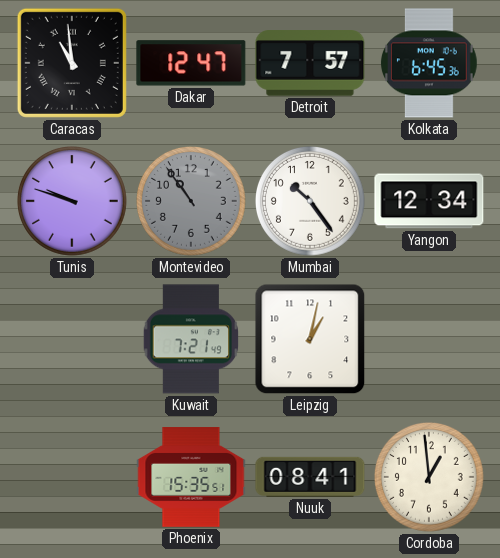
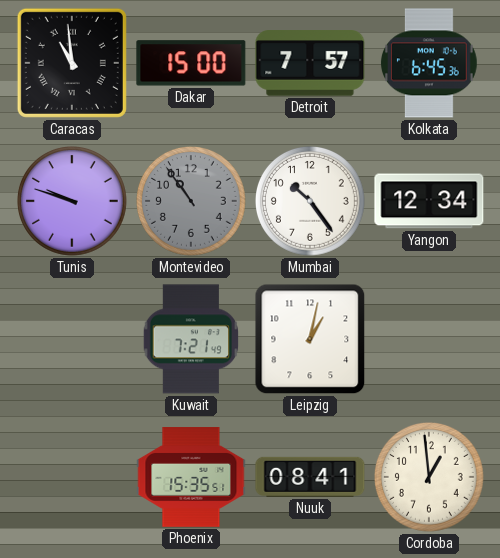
Dakar: 12:47 -> 15:00
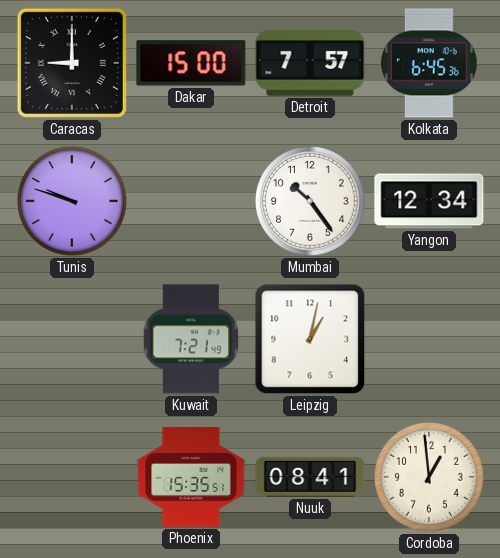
Caracas: 10:59 -> 9:00
Montevideo: 10:54 -> none
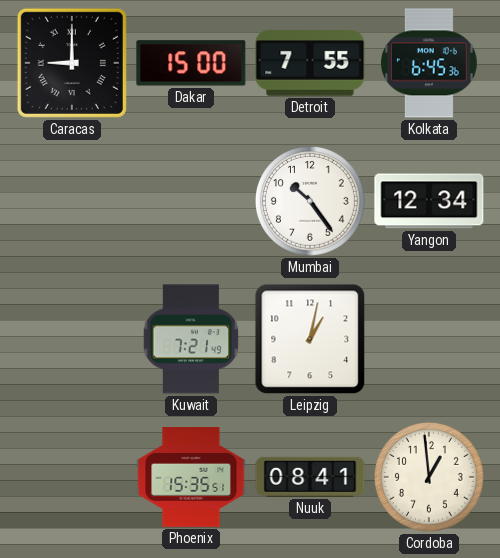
Detroit: 7:57 -> 7:55
Tunis: 9:48 -> none
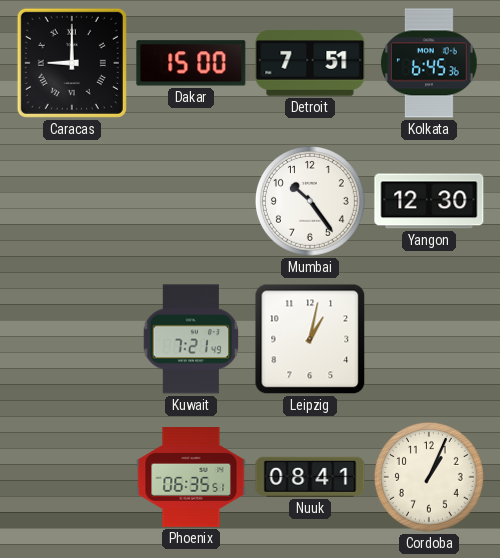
Detroit: 7:55 -> 7:51
Yangon: 12:34 -> 12:30
Phoenix: 15:35 -> 06:35
Cordoba: 12:59 -> 1:04
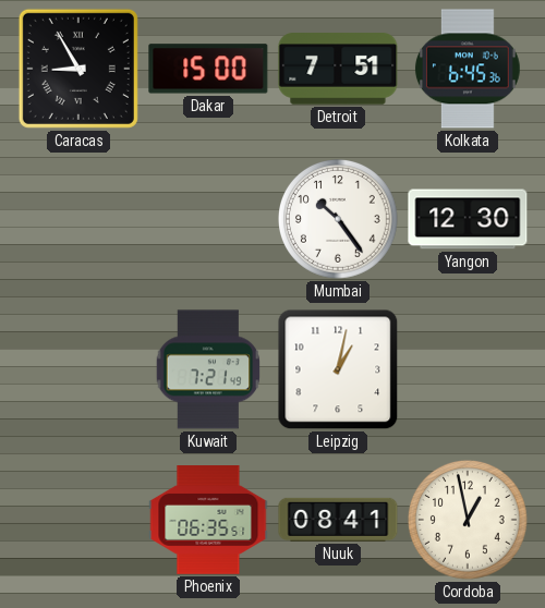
Caracas: 9:00 -> 8:55
Cordoba: 1:04 -> 12:58
